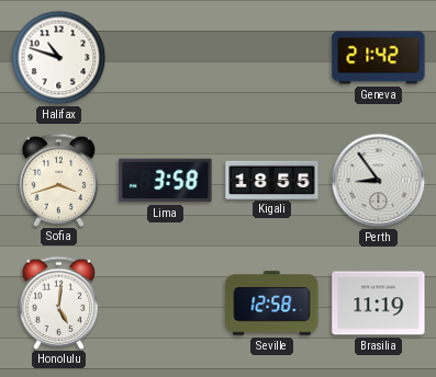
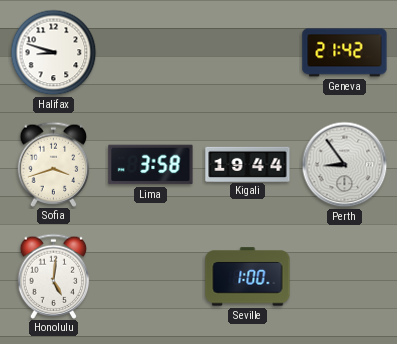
Halifax: 10:48 -> 8:48
Kigali: 18:55 -> 19:44
Seville: 12:58 -> 1:00
Brasilia: 11:19 -> none
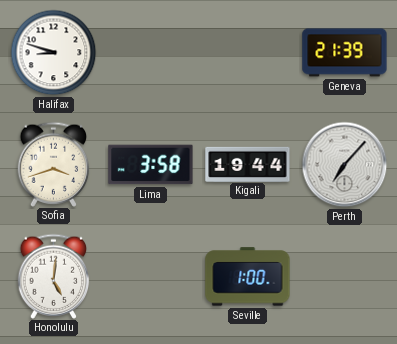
Geneva: 21:42 -> 21:39
Perth: 8:54 -> 7:07
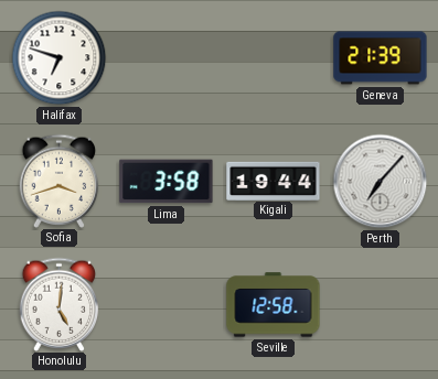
Halifax: 8:48 -> 6:48
Seville: 1:00 -> 12:58
